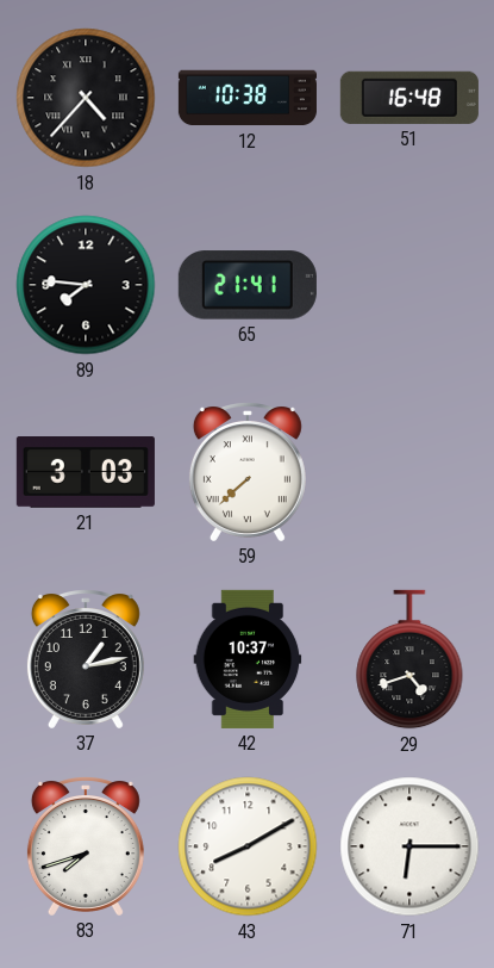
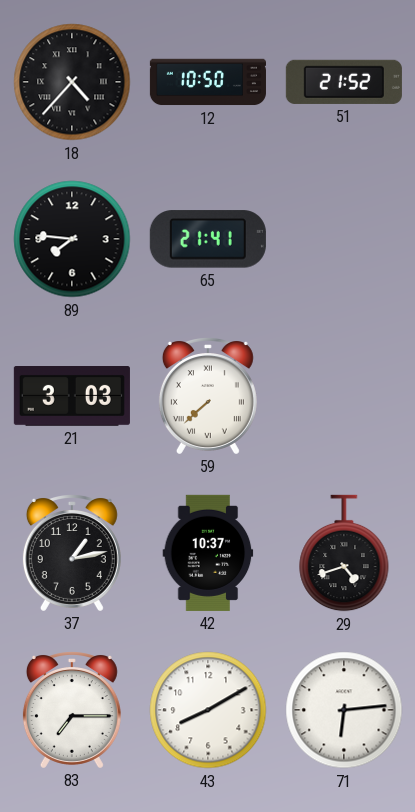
12: 10:38 -> 10:50
51: 16:48 -> 21:52
83: 7:42 -> 7:15
71: 6:15 -> 6:14
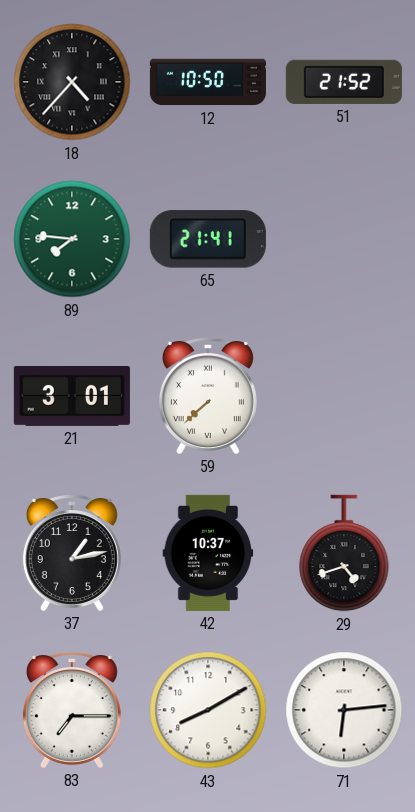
89 dial: black -> green
21: 3:03 -> 3:01
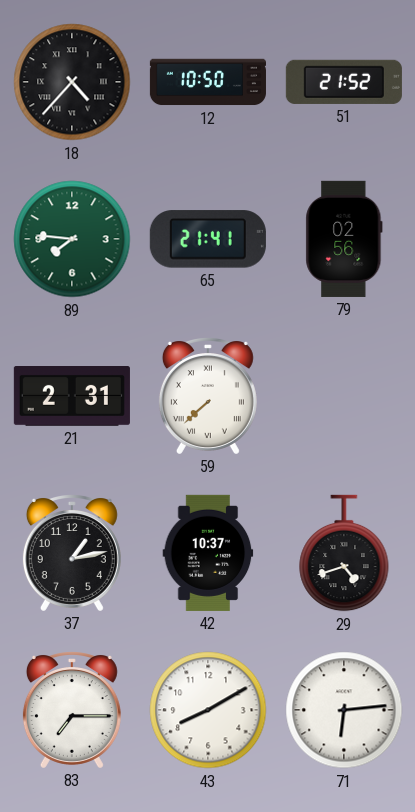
79: none -> 02:56
21: 3:01 -> 2:31
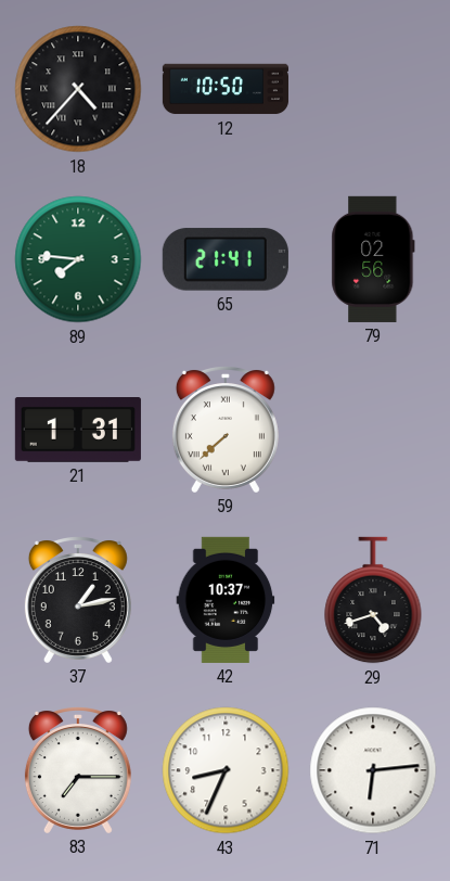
51: 21:52 -> none
21: 2:31 -> 1:31
43: 8:10 -> 8:34
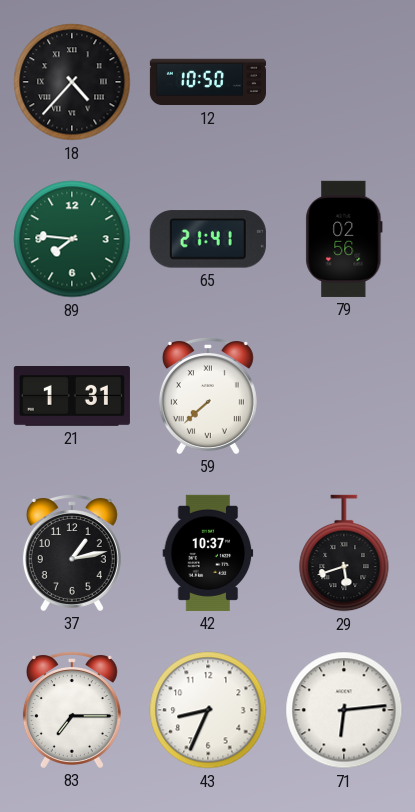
29: 4:42 -> 5:42
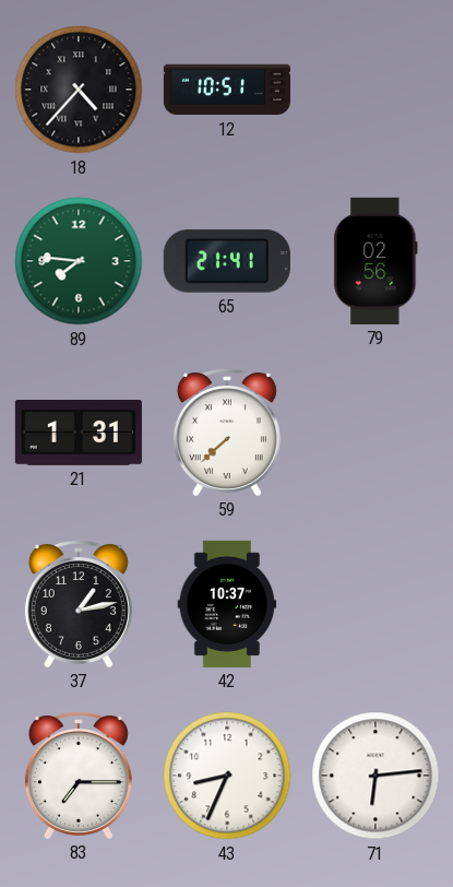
12: 10:50 -> 10:51
29: 5:42 -> none
